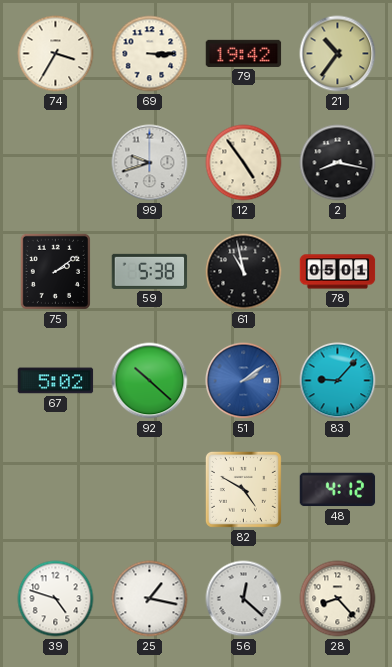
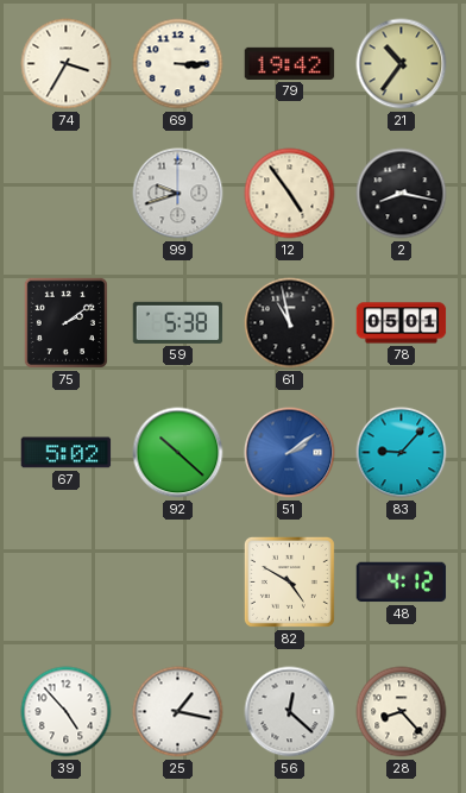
39: 4:48 -> 4:53
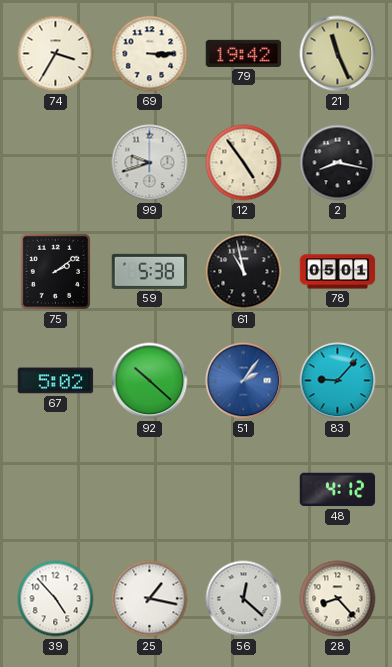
21: 10:36 -> 11:26
51: 2:09 -> 2:06
82: 4:50 -> none
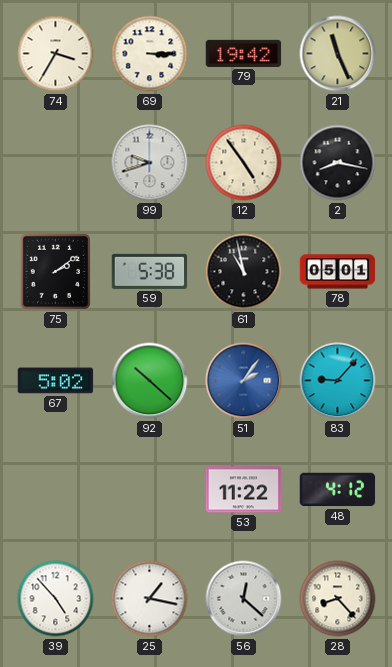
53: none -> 11:22
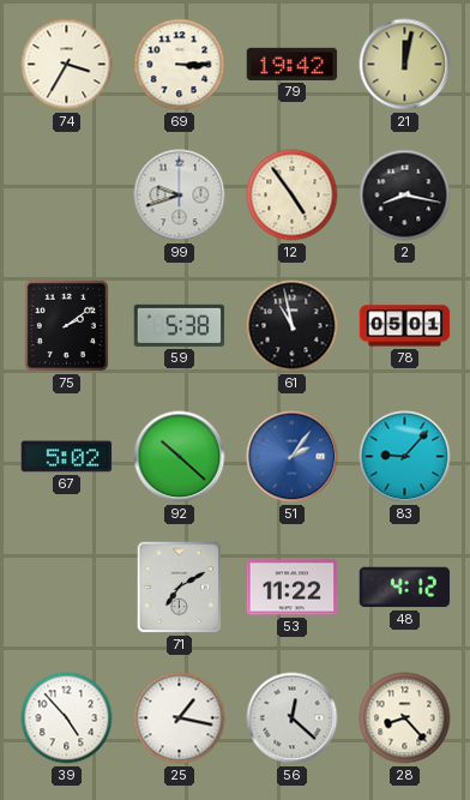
21: 11:26 -> 12:02
71: none -> 7:10
